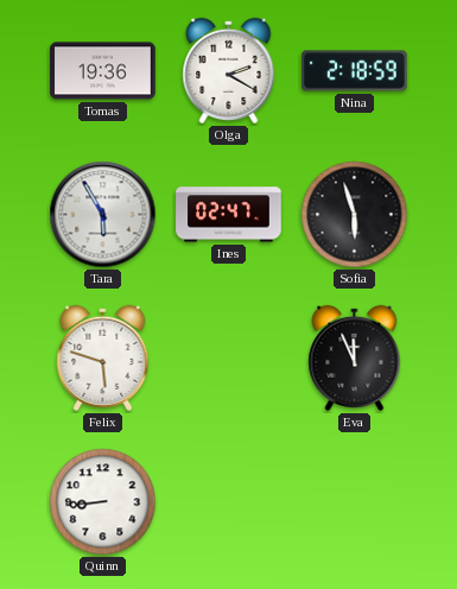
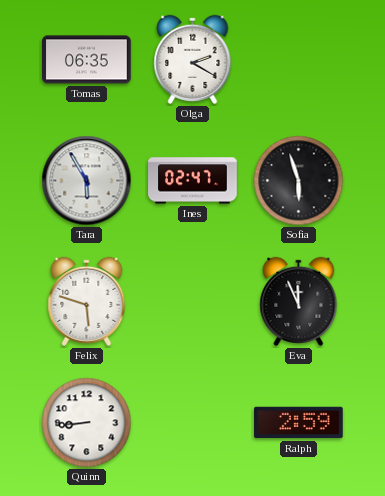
Tomas: 19:36 -> 06:35
Nina: 2:18 -> none
Ralph: none -> 2:59
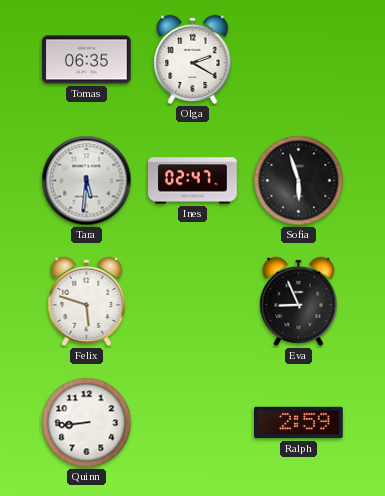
Tara: 5:55 -> 5:31
Eva: 11:56 -> 8:56
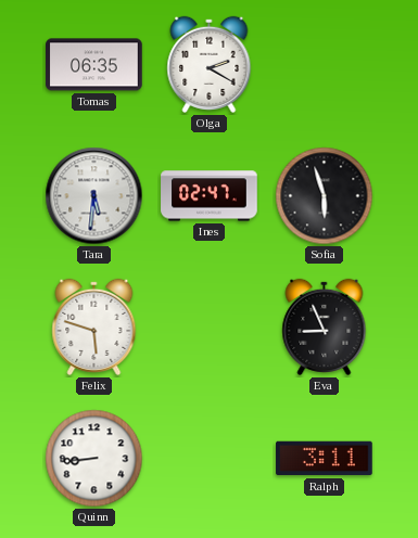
Ralph: 2:59 -> 3:11
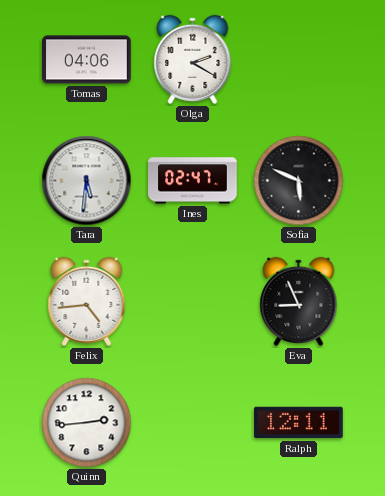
Tomas: 06:35 -> 04:06
Sofia: 5:57 -> 5:49
Felix: 5:48 -> 4:44
Quinn: 8:44 -> 2:44
Ralph: 3:11 -> 12:11
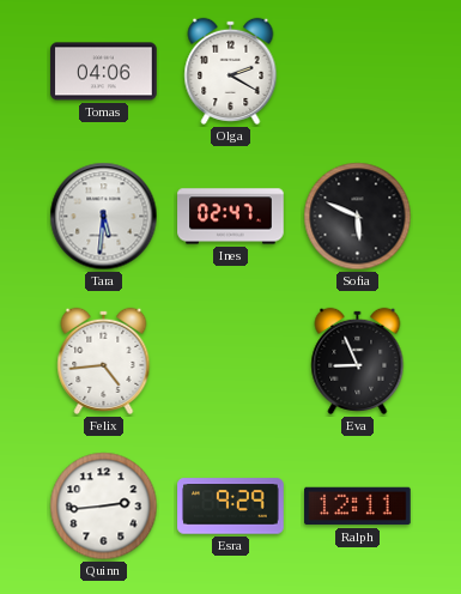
Esra: none -> 9:29
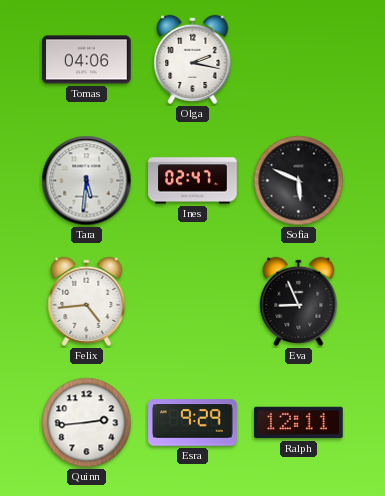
Olga: 2:20 -> 2:17
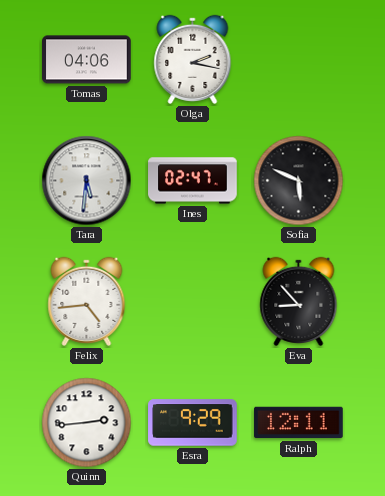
Eva: 8:56 -> 8:53
